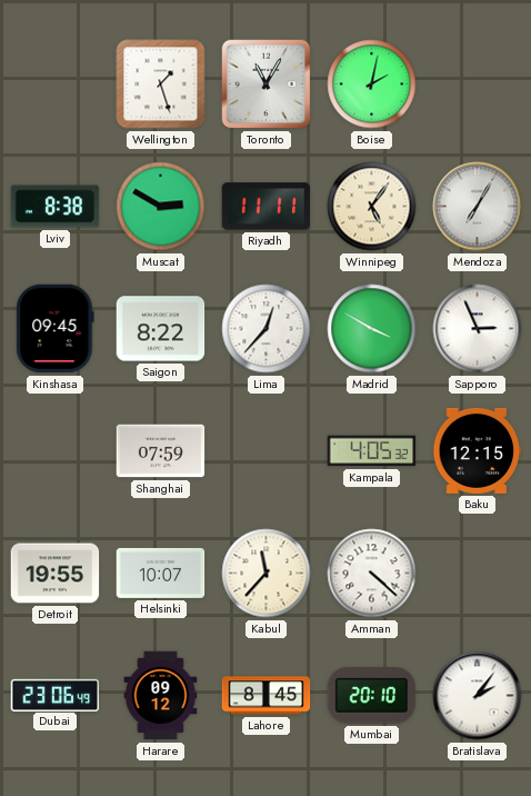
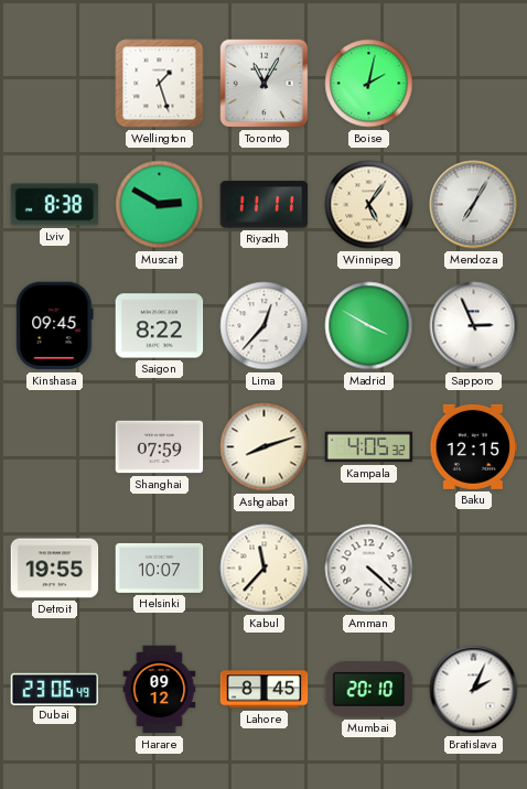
Ashgabat: none -> 8:12
Bratislava: 2:06 -> 2:04
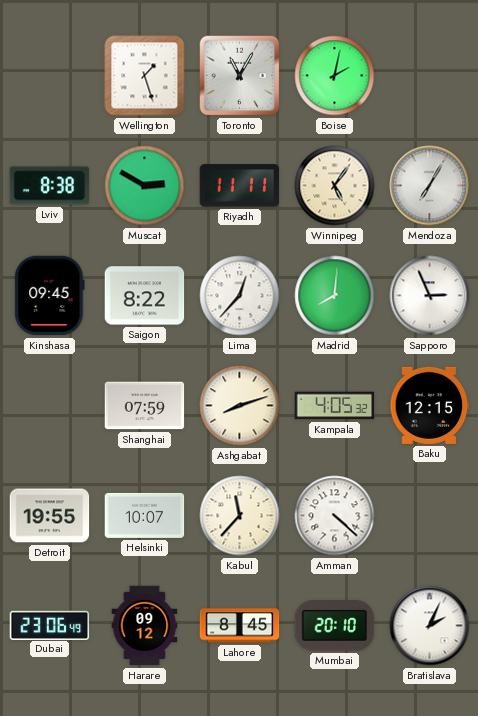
Madrid: 3:50 -> 8:01
